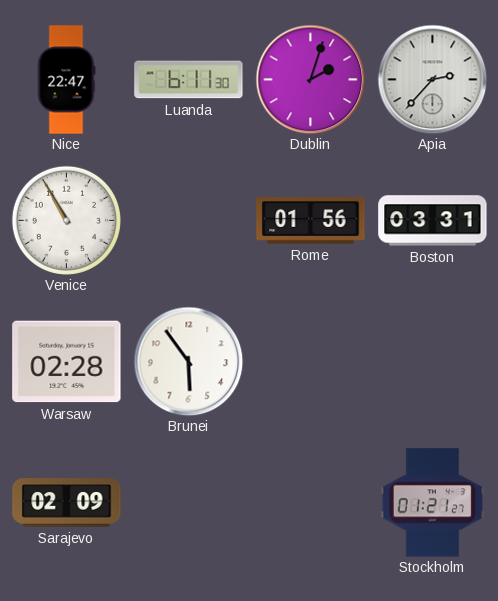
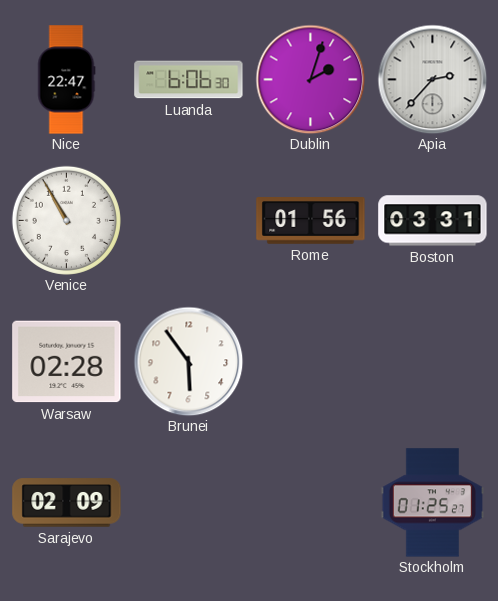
Luanda: 6:11 -> 6:06
Stockholm: 01:21 -> 01:25
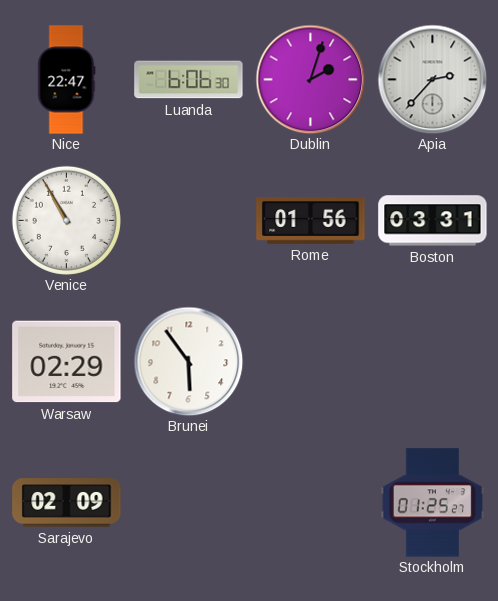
Warsaw: 02:28 -> 02:29
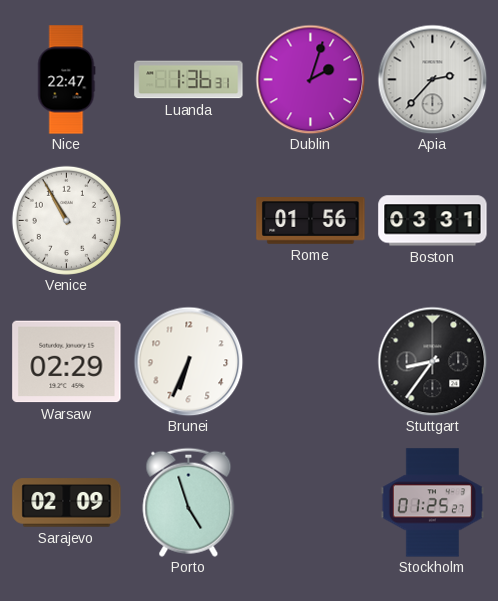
Luanda: 6:06 -> 1:36
Brunei: 5:54 -> 6:34
Stuttgart: none -> 8:36
Porto: none -> 4:57
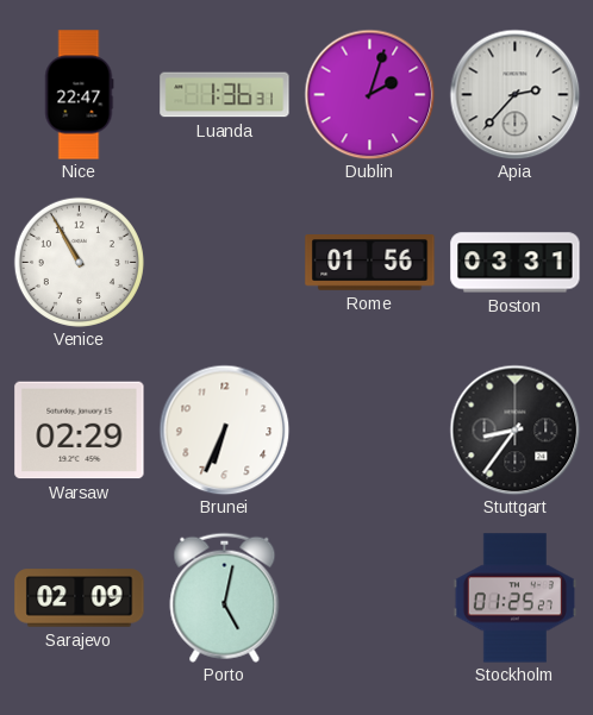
Porto: 4:57 -> 5:02
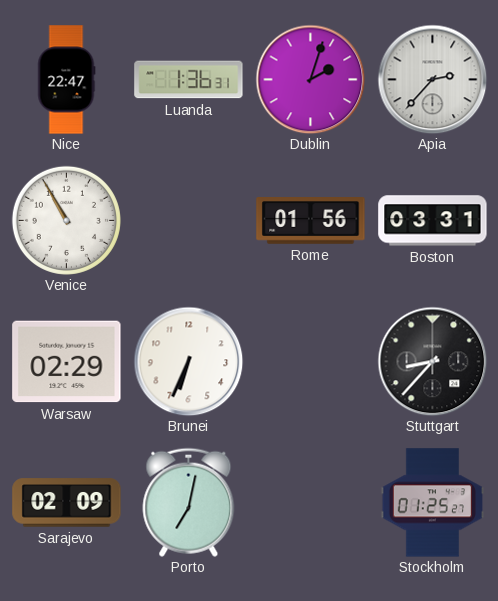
Stuttgart: 8:36 -> 8:37
Porto: 5:02 -> 7:02
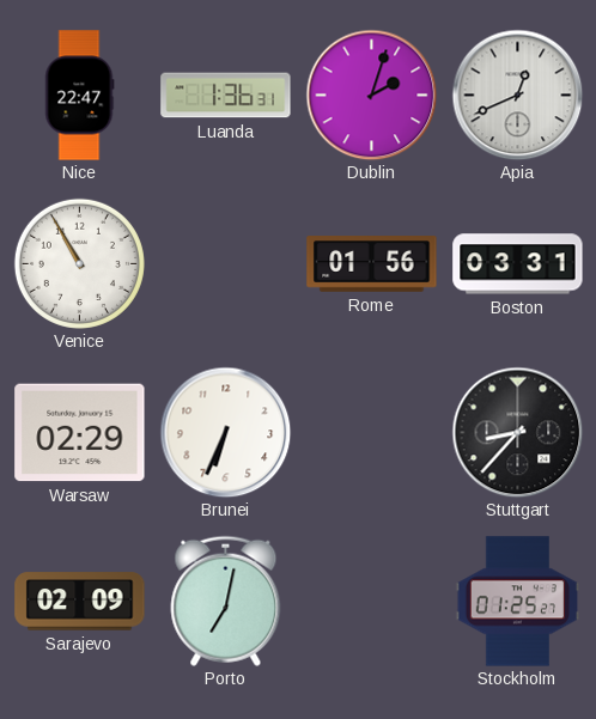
Apia: 2:37 -> 12:41
